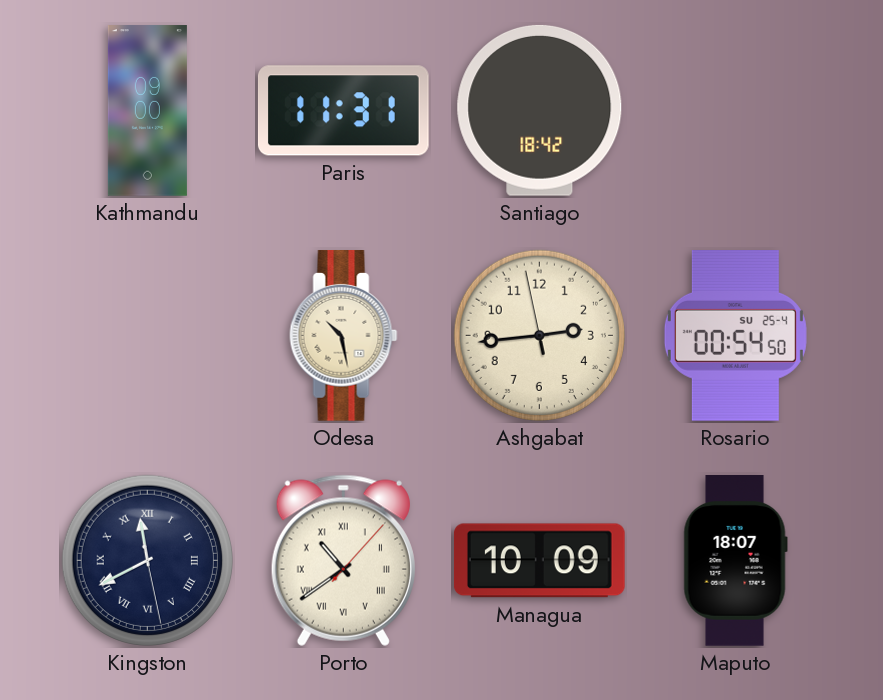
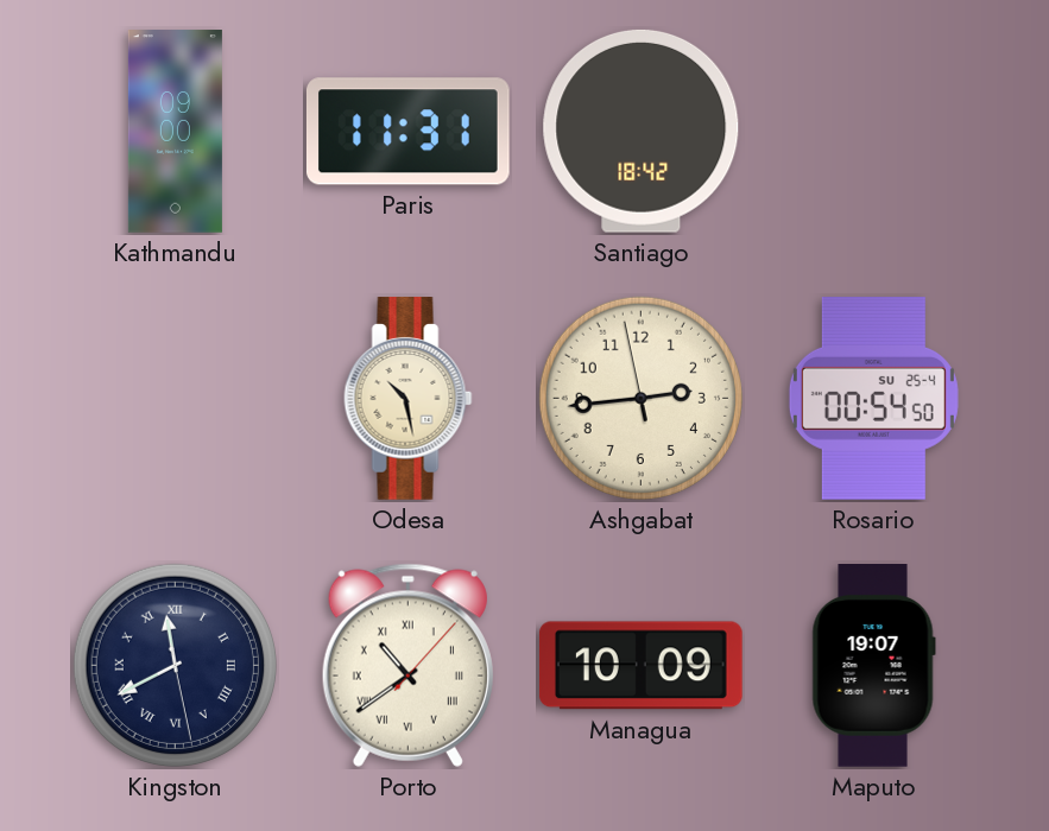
Maputo: 18:07 -> 19:07
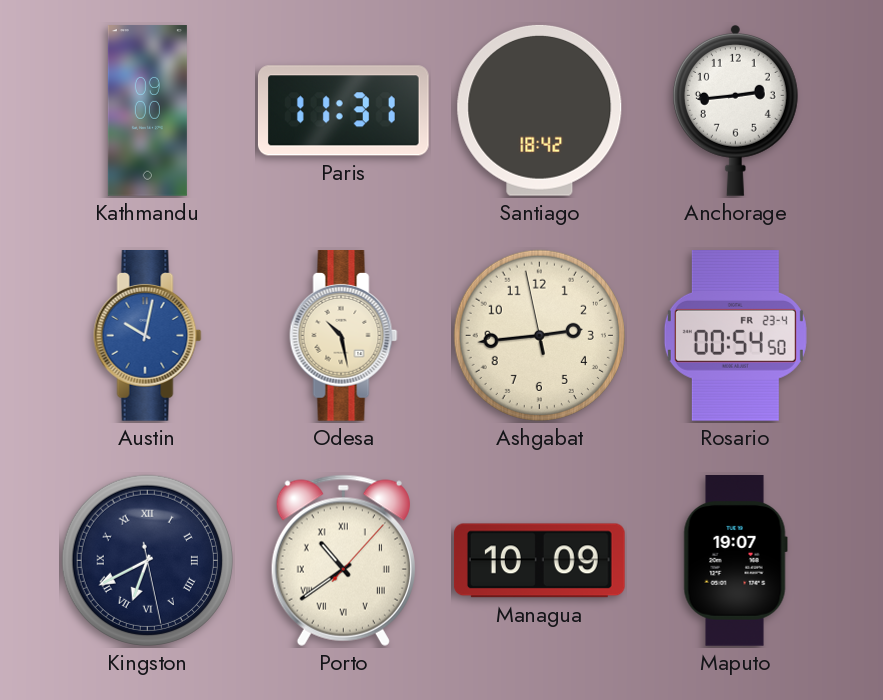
Anchorage: none -> 2:44
Austin: none -> 10:02
Rosario date: SU 25-4 -> FR 23-4
Kingston: 11:40 -> 6:40
